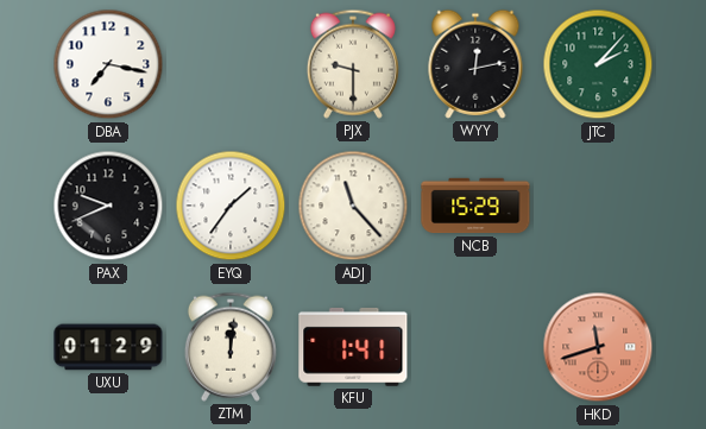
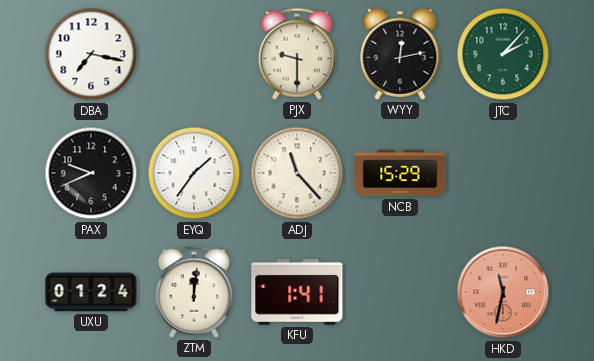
UXU: 01:29 -> 01:24
HKD: 11:42 -> 11:32
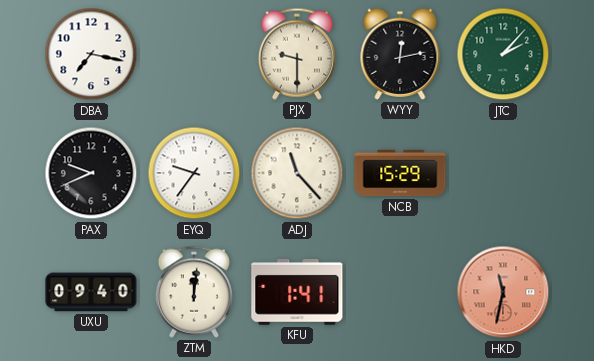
EYQ: 1:36 -> 9:36
UXU: 01:24 -> 09:40
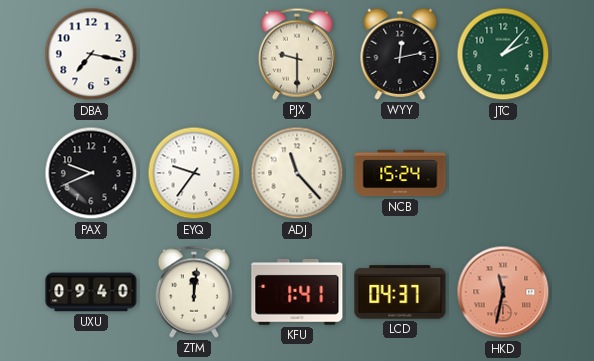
NCB: 15:29 -> 15:24
LCD: none -> 04:37
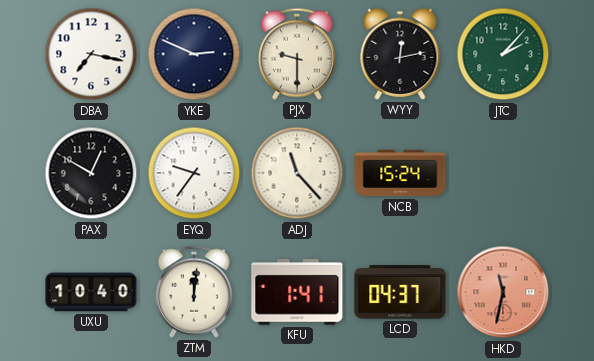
YKE: none -> 2:49
PAX: 9:41 -> 12:50
UXU: 09:40 -> 10:40
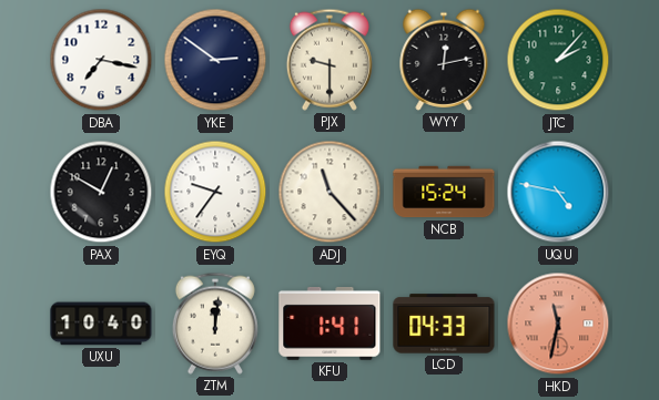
YKE: 2:49 -> 2:51
UQU: none -> 4:47
LCD: 04:37 -> 04:33
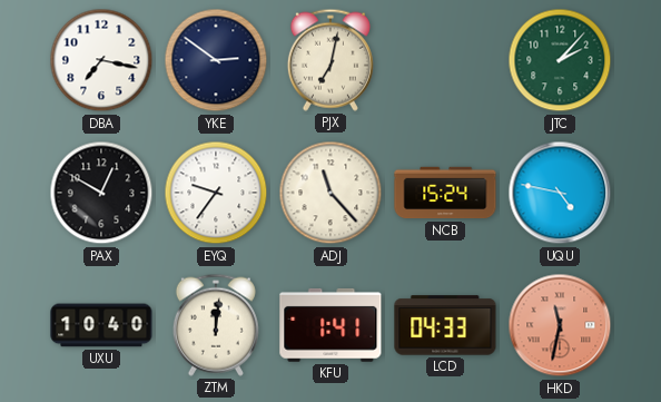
PJX: 9:30 -> 7:02
WYY: 12:13 -> none
